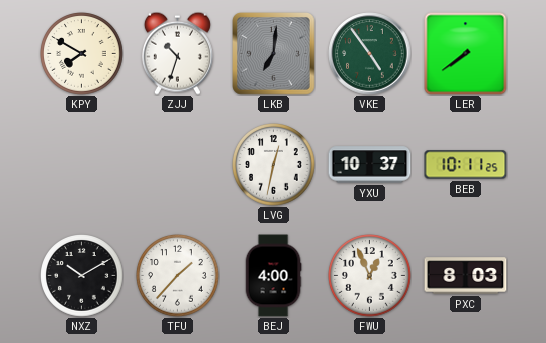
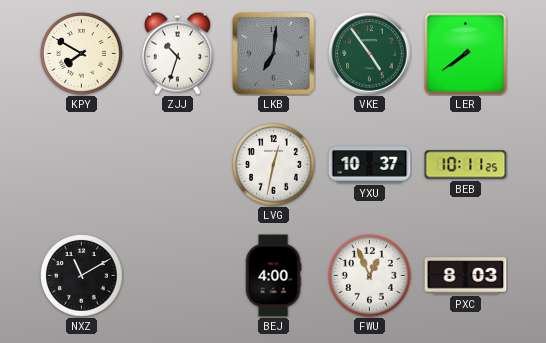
NXZ: 10:10 -> 11:10
TFU: 1:37 -> none
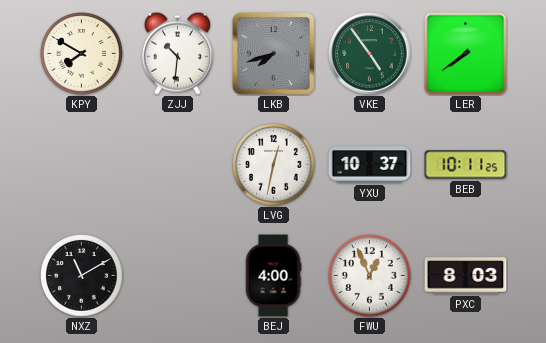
ZJJ: 10:33 -> 10:31
LKB: 7:01 -> 7:42
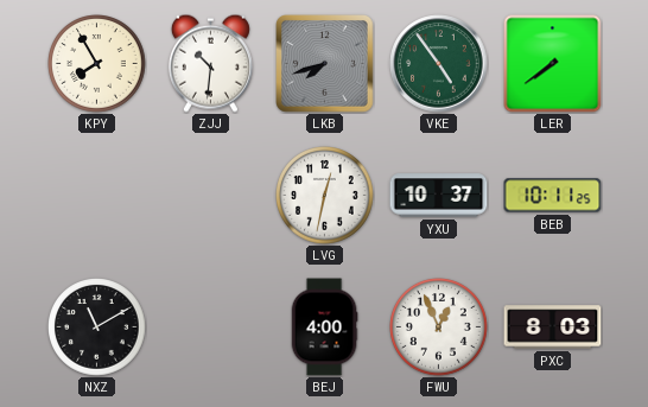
KPY: 7:50 -> 7:55
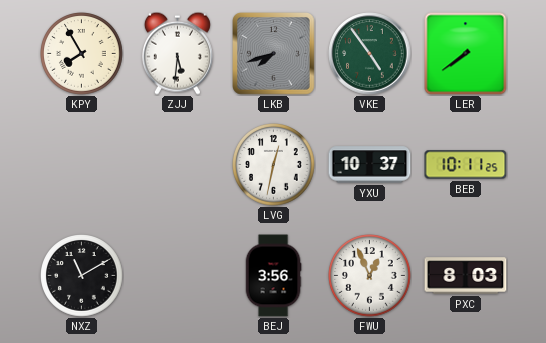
ZJJ: 10:31 -> 5:31
BEJ: 4:00 -> 3:56
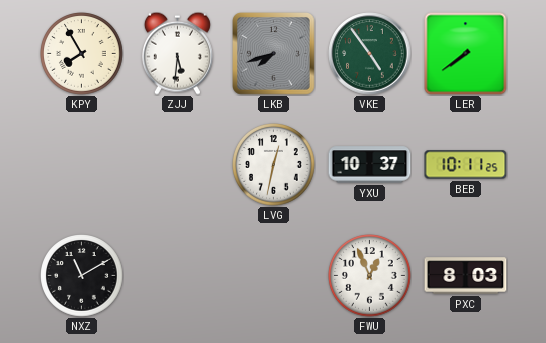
BEJ: 3:56 -> none
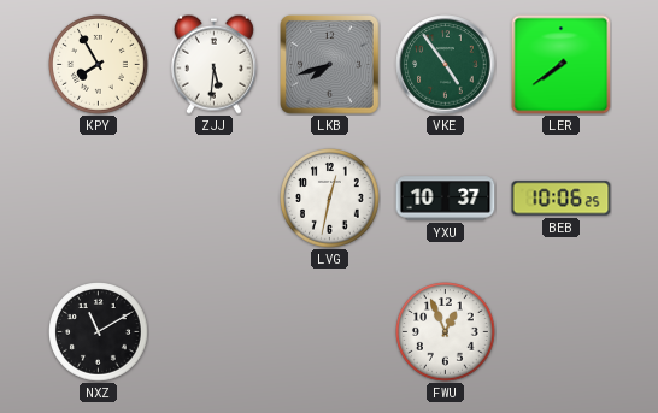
BEB: 10:11 -> 10:06
PXC: 8:03 -> none
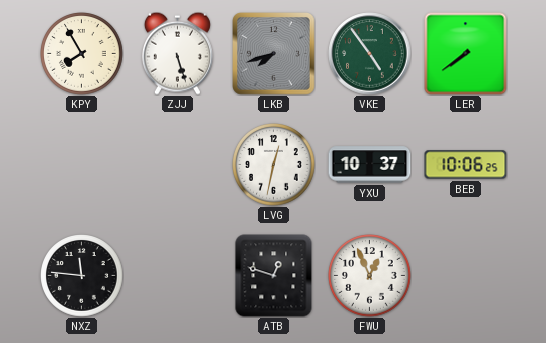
ZJJ: 5:31 -> 5:27
NXZ: 11:10 -> 11:46
ATB: none -> 12:48
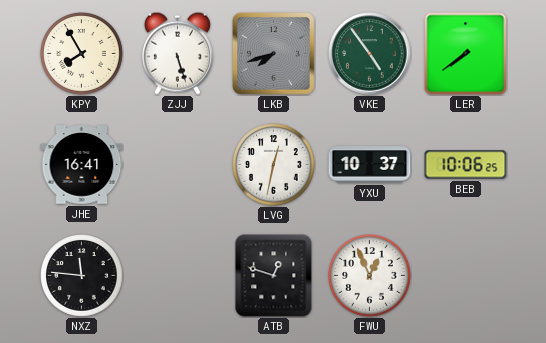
JHE: none -> 16:41
